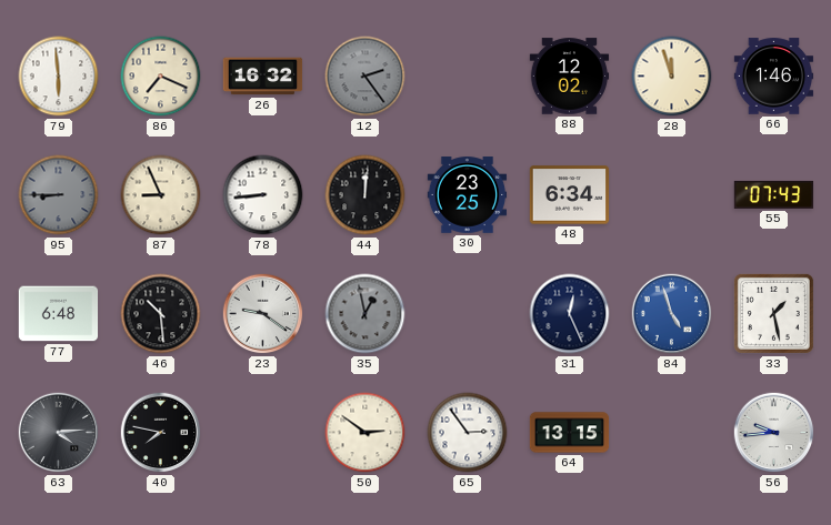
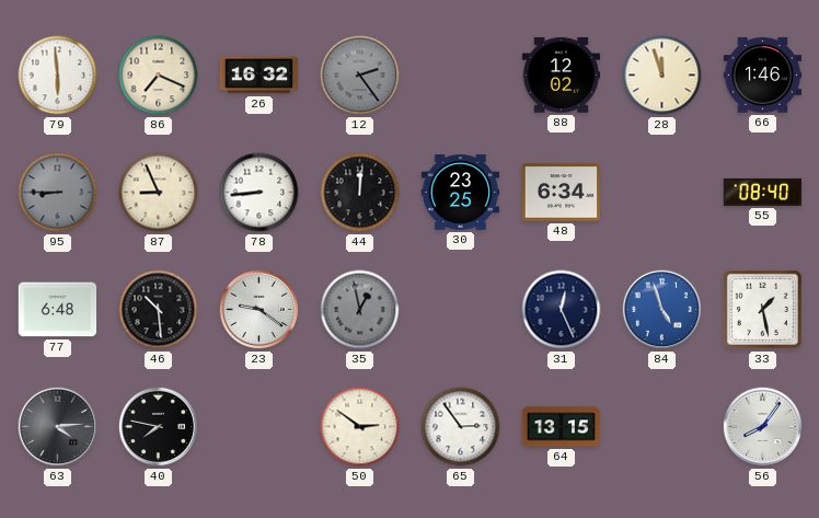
55: 07:43 -> 08:40
56: 9:44 -> 8:06
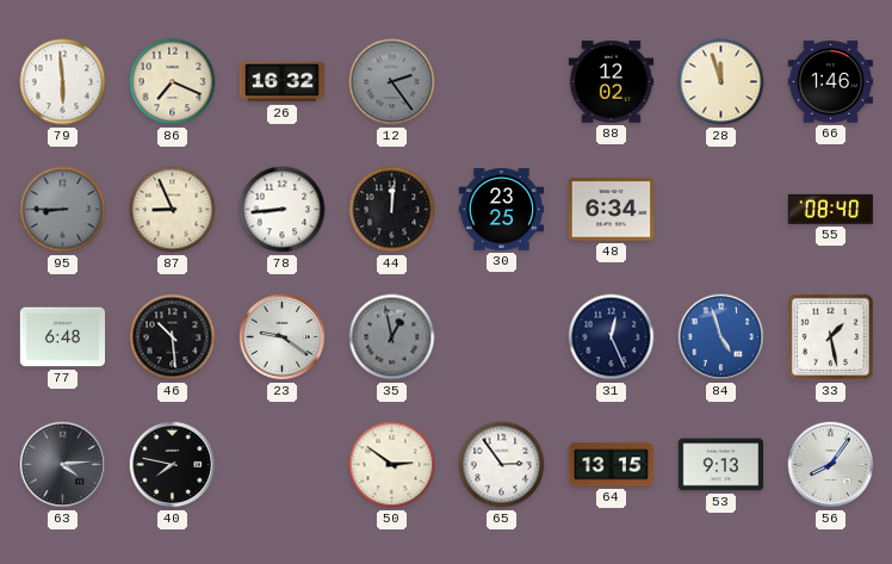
53: none -> 9:13
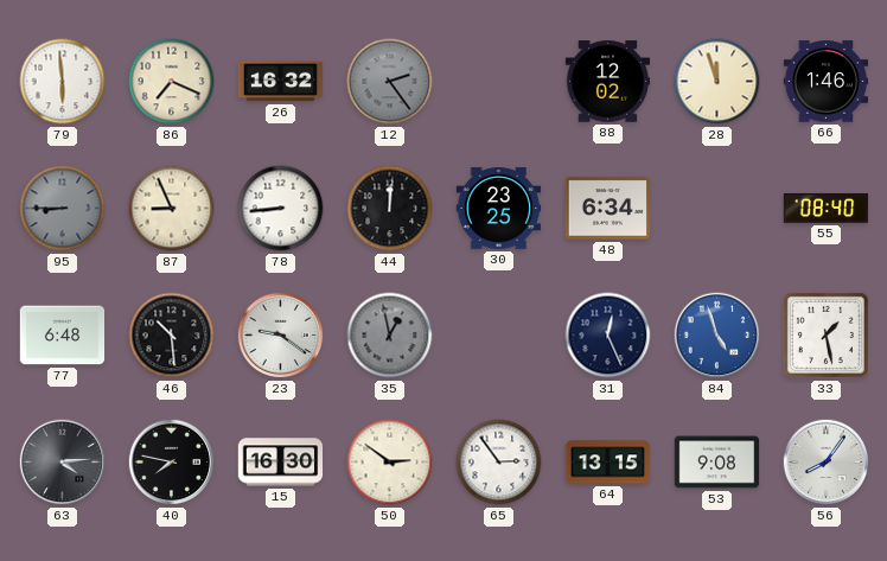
15: none -> 16:30
53: 9:13 -> 9:08
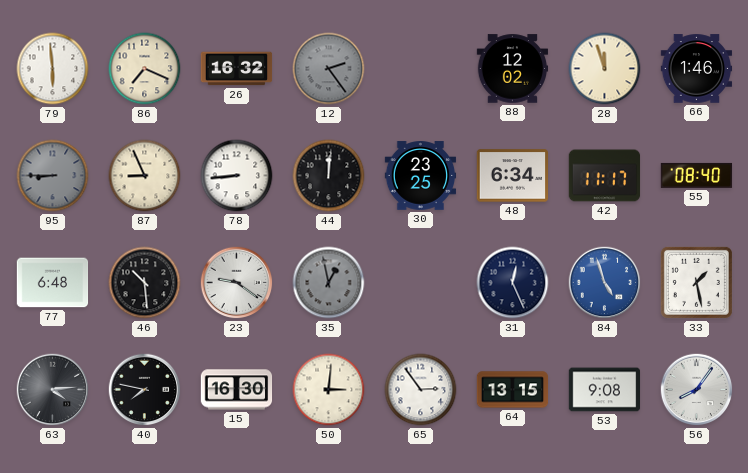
42: none -> 11:17
50: 2:51 -> 3:01
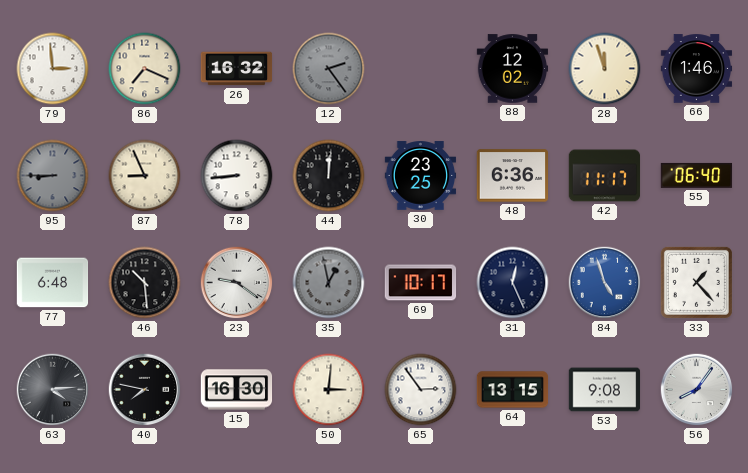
79: 5:59 -> 2:59
48: 6:34 -> 6:36
55: 08:40 -> 06:40
69: none -> 10:17
33: 1:28 -> 1:23
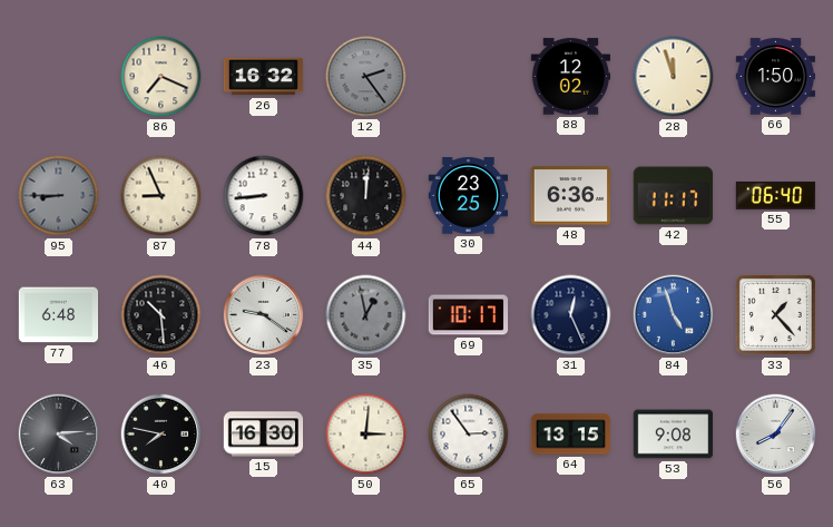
79: 2:59 -> none
66: 1:46 -> 1:50
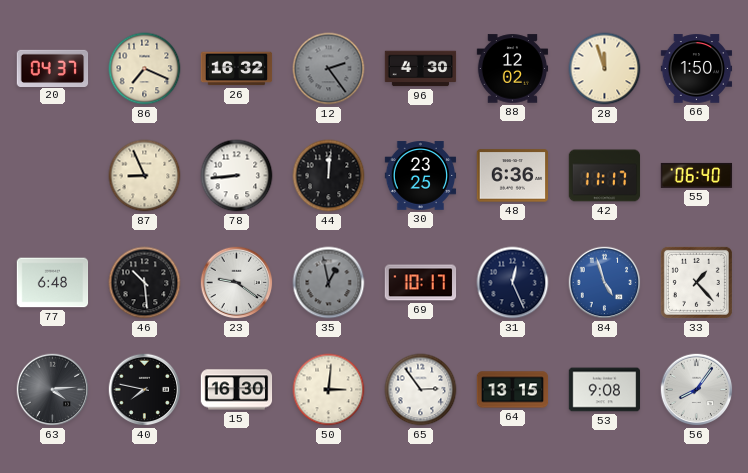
20: none -> 04:37
96: none -> 4:30
95: 8:45 -> none
